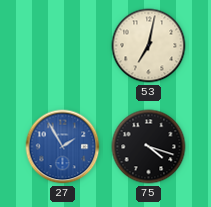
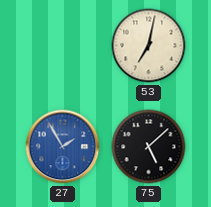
75: 4:18 -> 5:08
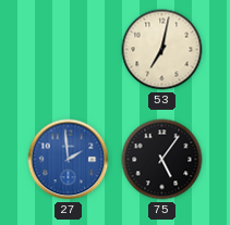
27: 1:55 -> 1:59
75: 5:08 -> 5:06
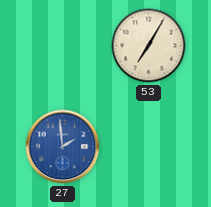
53: 7:02 -> 7:05
75: 5:06 -> none
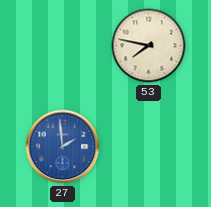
53: 7:05 -> 7:47
